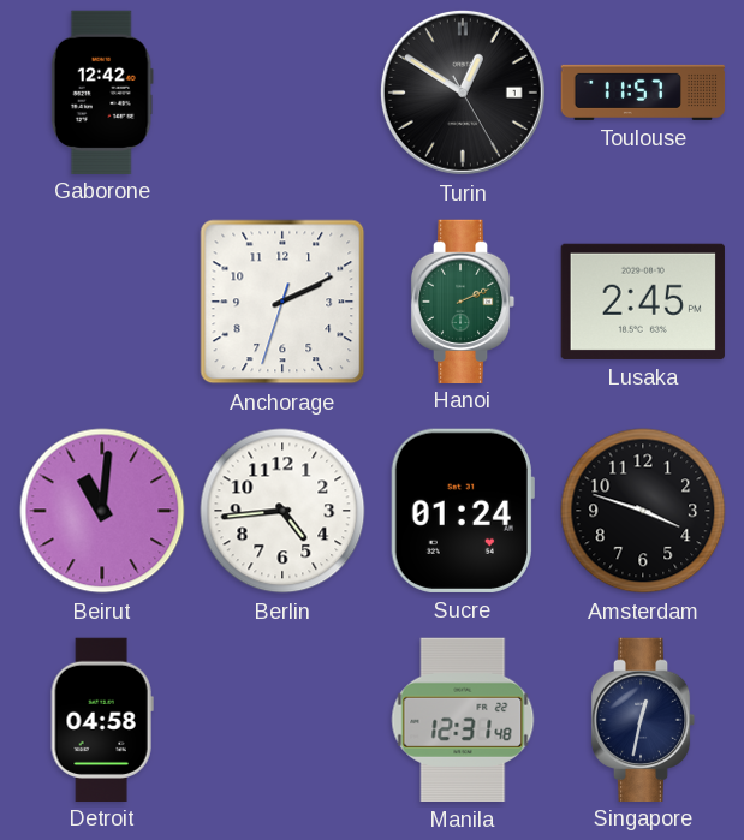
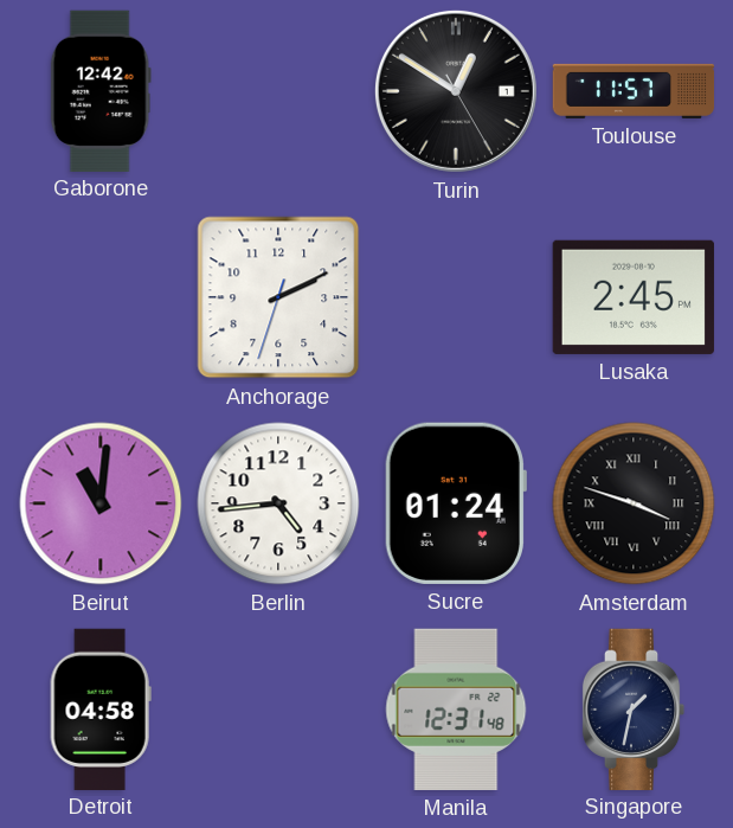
Hanoi: 2:11 -> none
Amsterdam numerals: Arabic -> Roman
Singapore: 12:32 -> 1:32
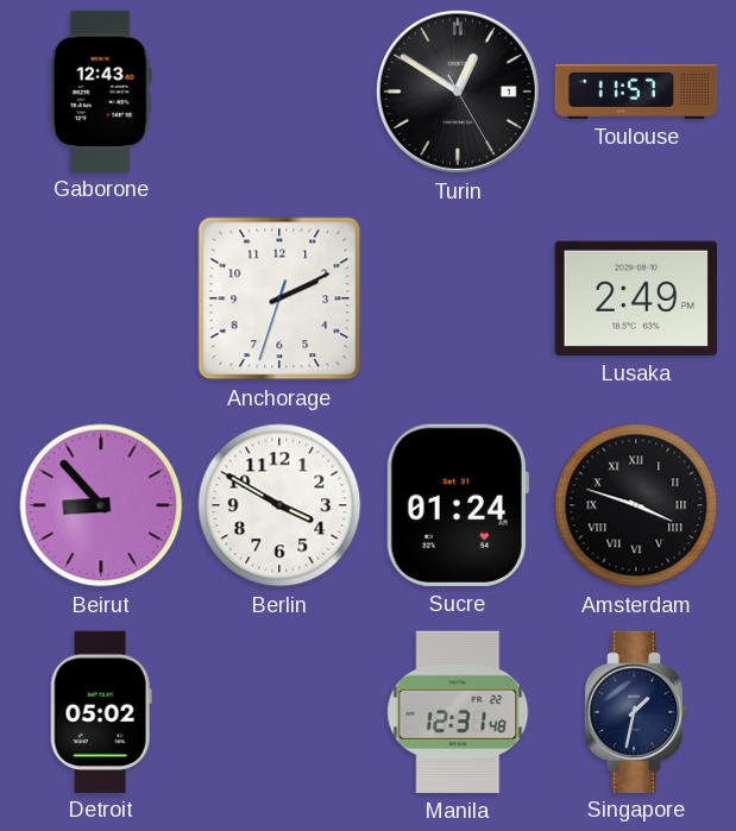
Gaborone: 12:42 -> 12:43
Lusaka: 2:45 -> 2:49
Beirut: 11:01 -> 8:53
Berlin: 4:44 -> 3:50
Detroit: 04:58 -> 05:02
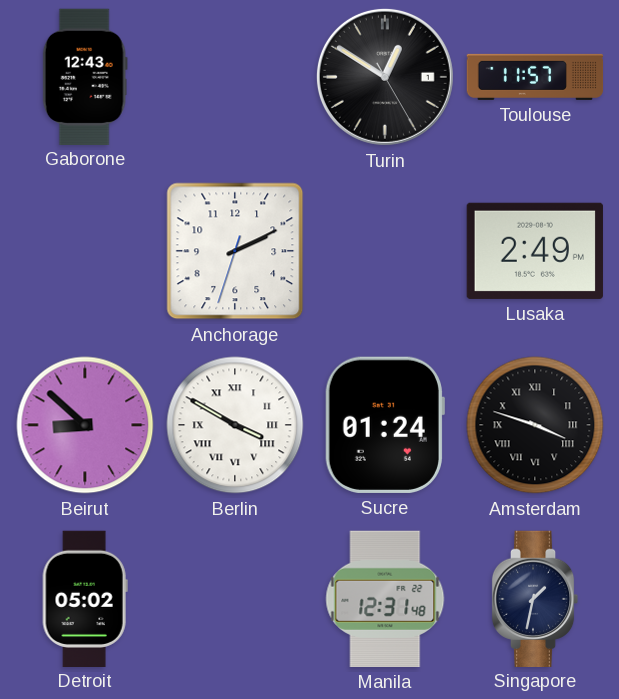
Beirut: 8:53 -> 8:52
Berlin numerals: Arabic -> Roman
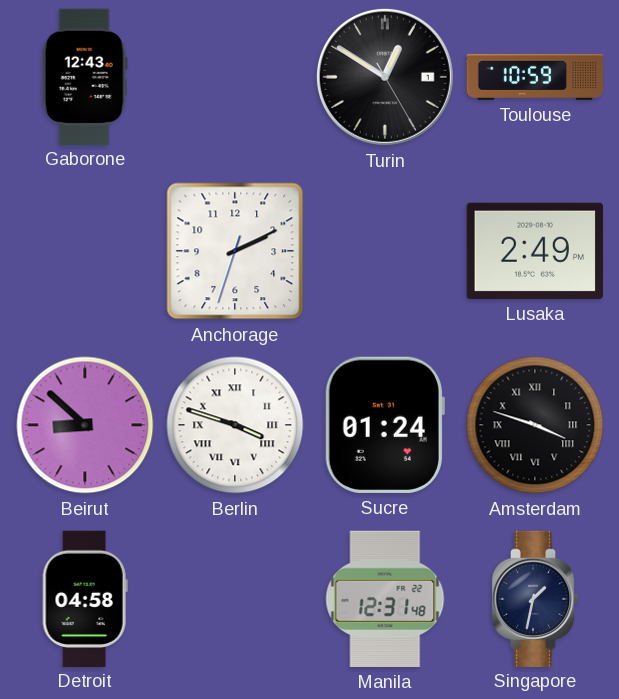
Toulouse: 11:57 -> 10:59
Berlin: 3:50 -> 3:48
Detroit: 05:02 -> 04:58
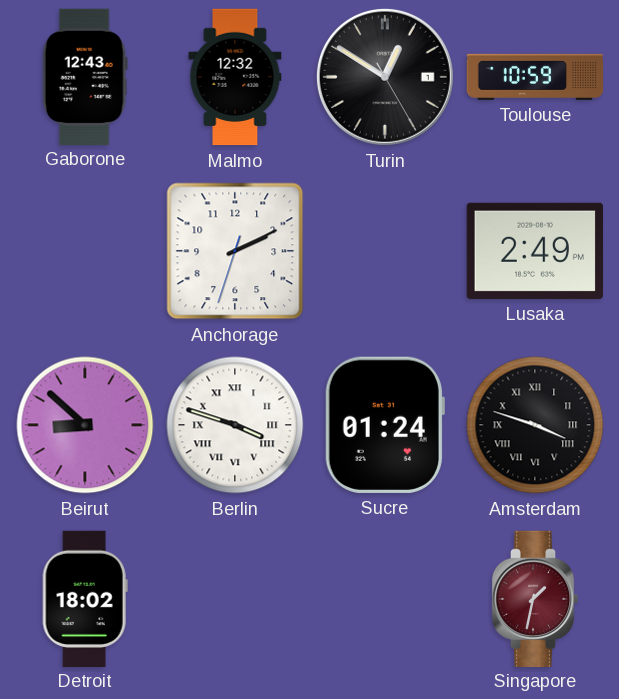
Malmo: none -> 12:32
Detroit: 04:58 -> 18:02
Manila: 12:31 -> none
Singapore dial: navy -> burgundy
